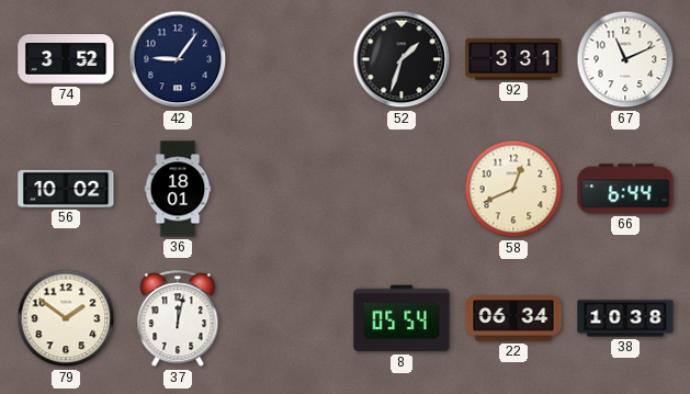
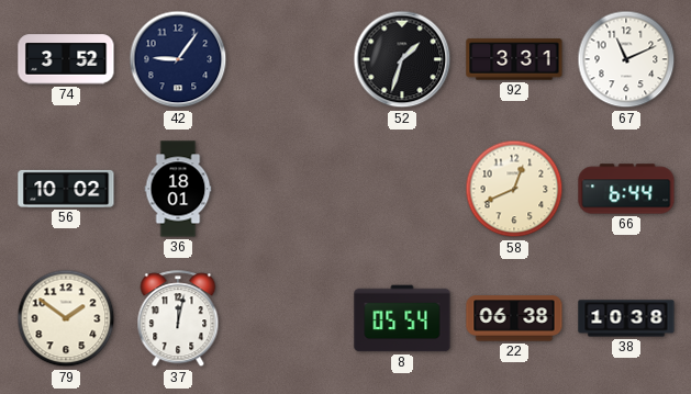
22: 06:34 -> 06:38
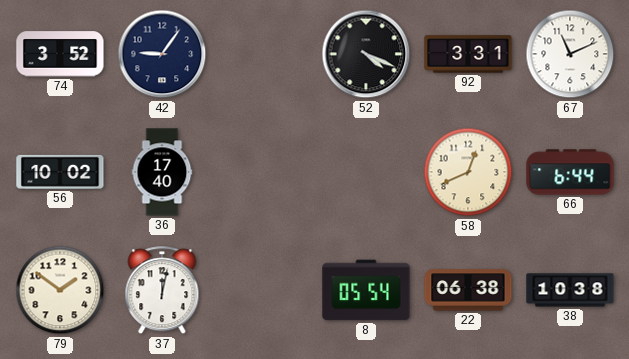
52: 1:33 -> 4:19
36: 18:01 -> 17:40
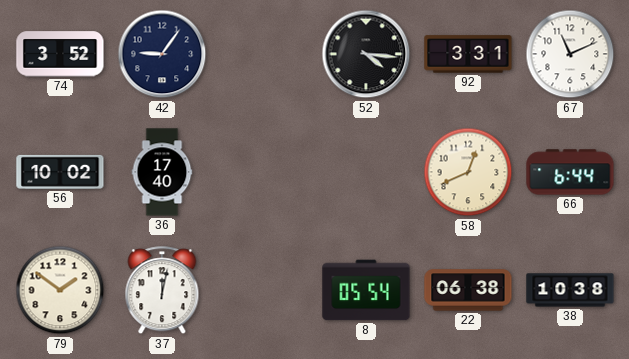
52: 4:19 -> 4:16
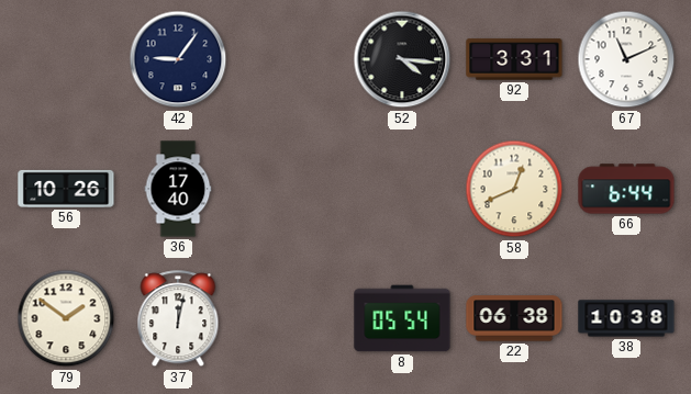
74: 3:52 -> none
56: 10:02 -> 10:26
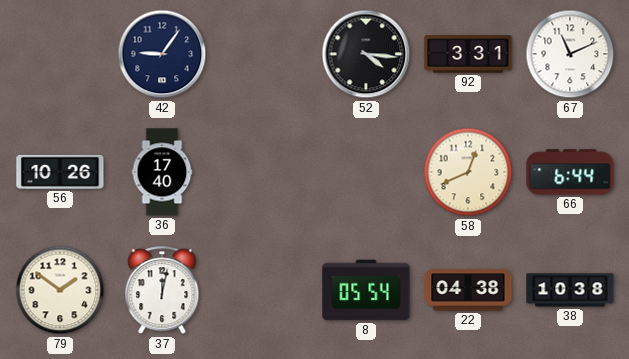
22: 06:38 -> 04:38
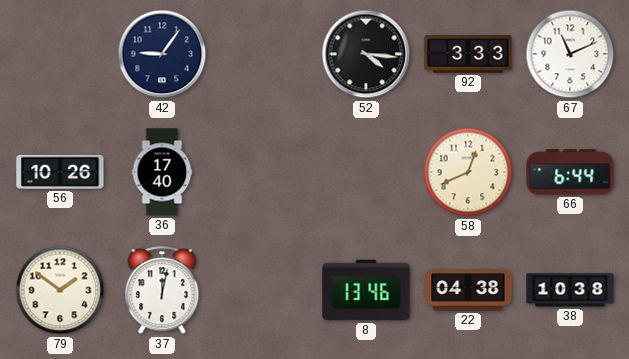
92: 3:31 -> 3:33
8: 05:54 -> 13:46
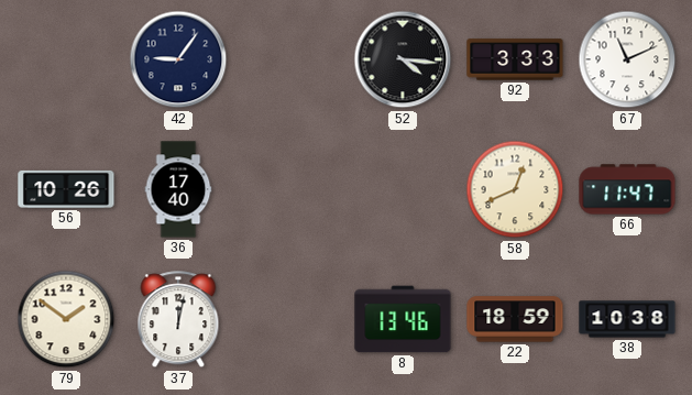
66: 6:44 -> 11:47
22: 04:38 -> 18:59
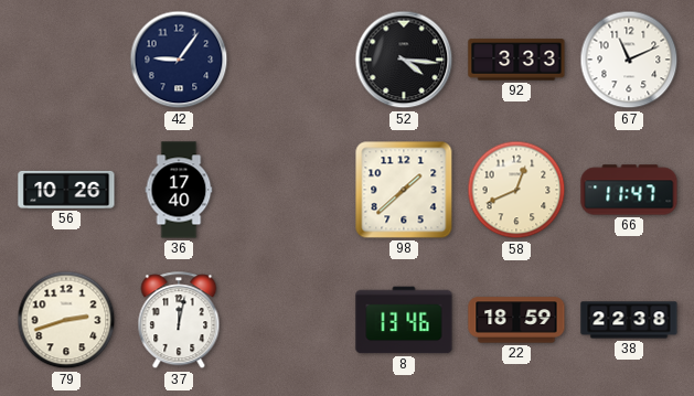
98: none -> 1:38
79: 1:51 -> 2:42
38: 10:38 -> 22:38
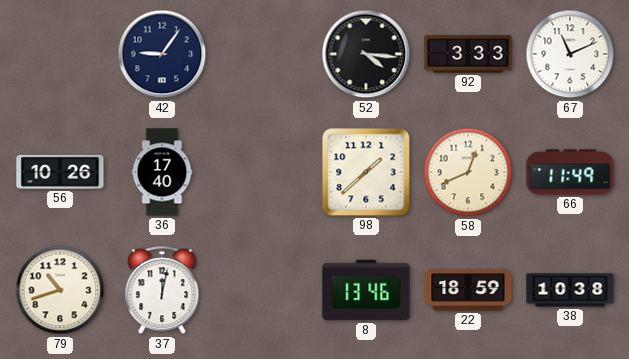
66: 11:47 -> 11:49
79: 2:42 -> 10:42
38: 22:38 -> 10:38
